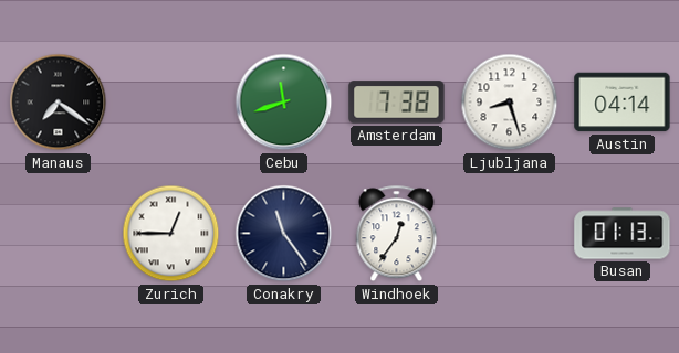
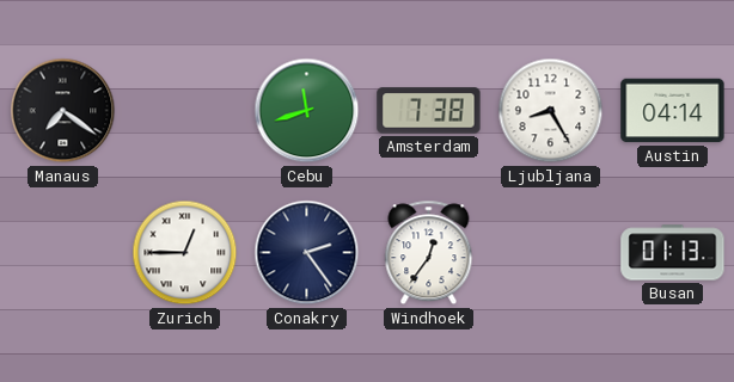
Ljubljana: 8:27 -> 8:25
Conakry: 11:24 -> 2:24
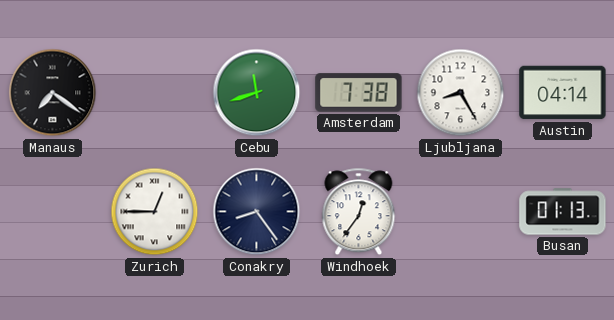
Conakry: 2:24 -> 8:24
